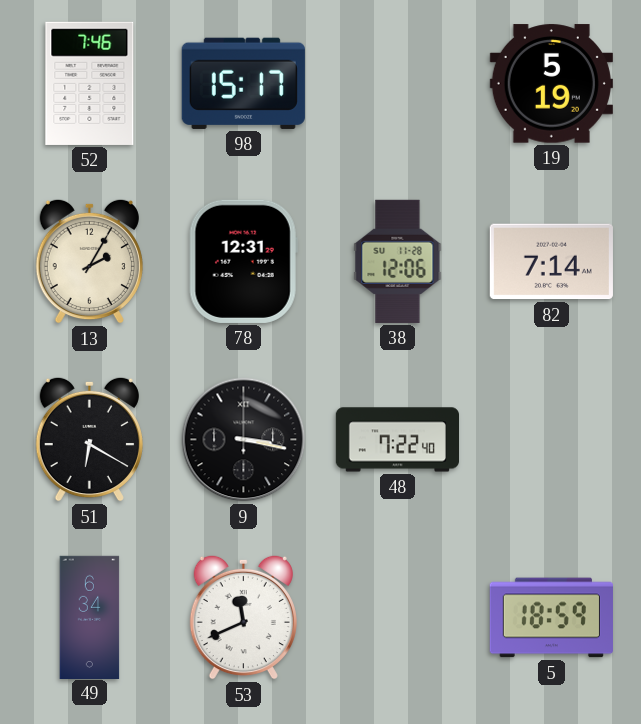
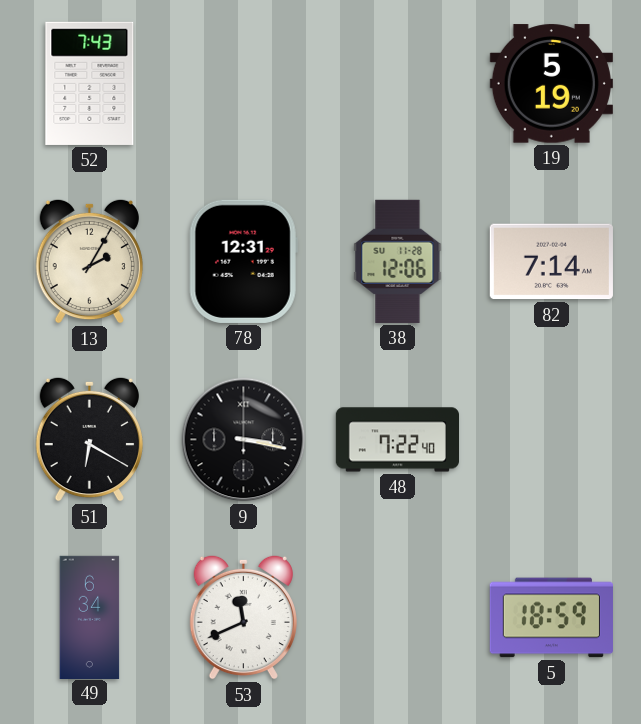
52: 7:46 -> 7:43
98: 15:17 -> none
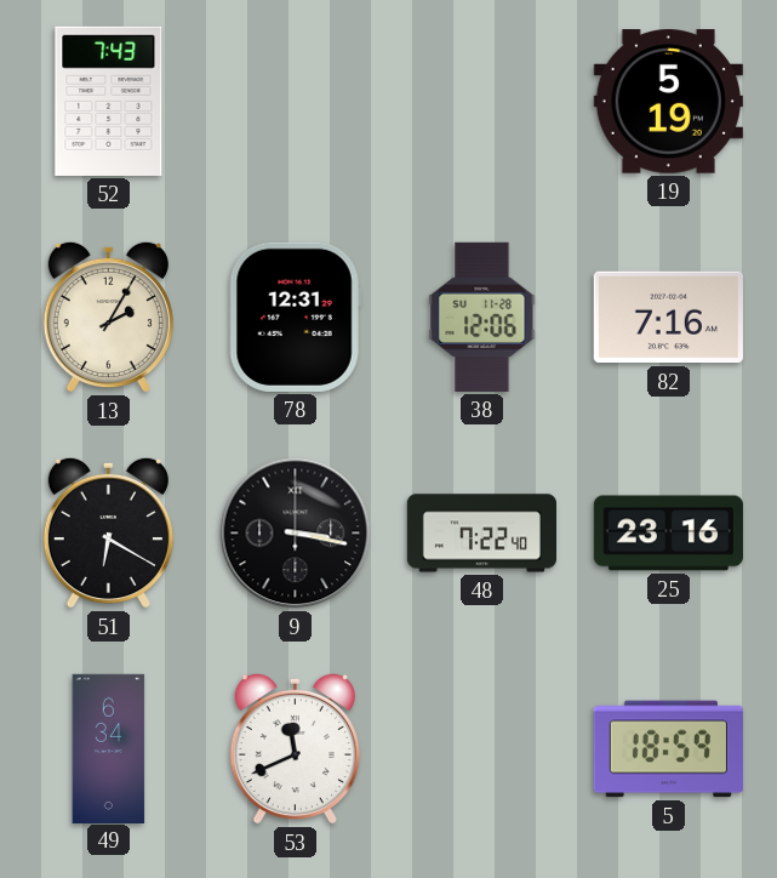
82: 7:14 -> 7:16
25: none -> 23:16
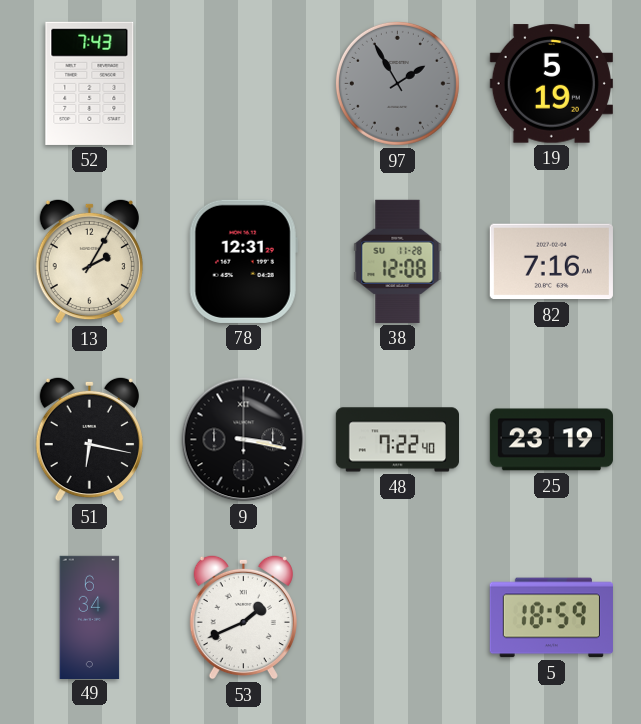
97: none -> 1:55
38: 12:06 -> 12:08
51: 6:20 -> 6:17
25: 23:16 -> 23:19
53: 11:41 -> 1:41
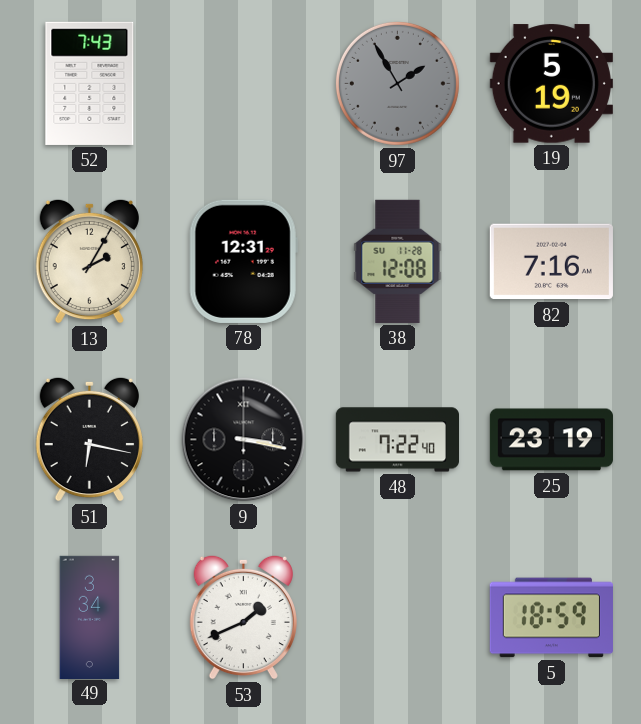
49: 6:34 -> 3:34
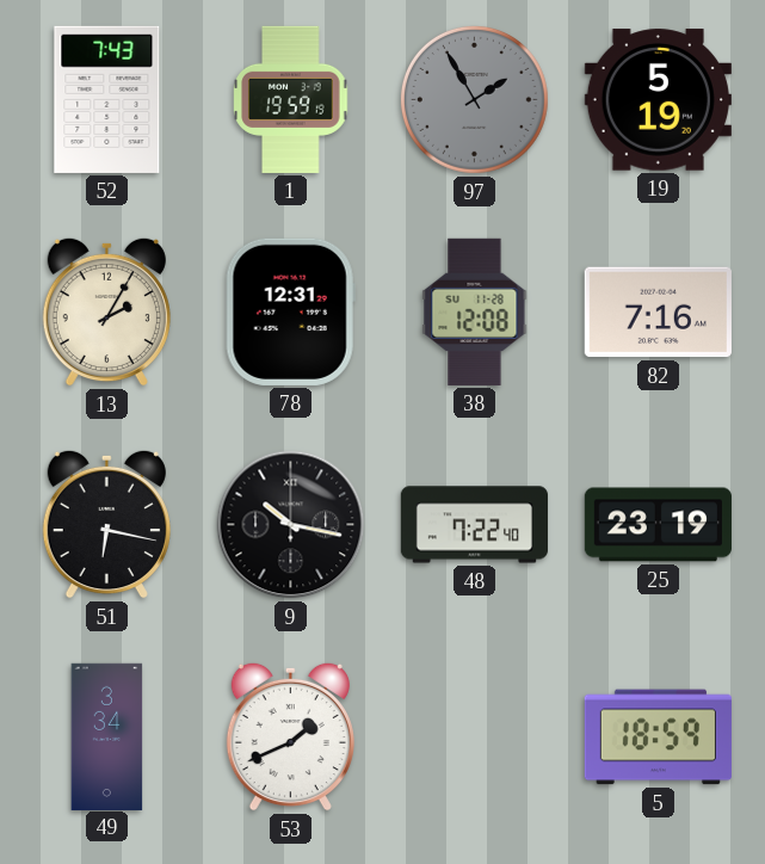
1: none -> 19:59
9: 3:17 -> 10:17
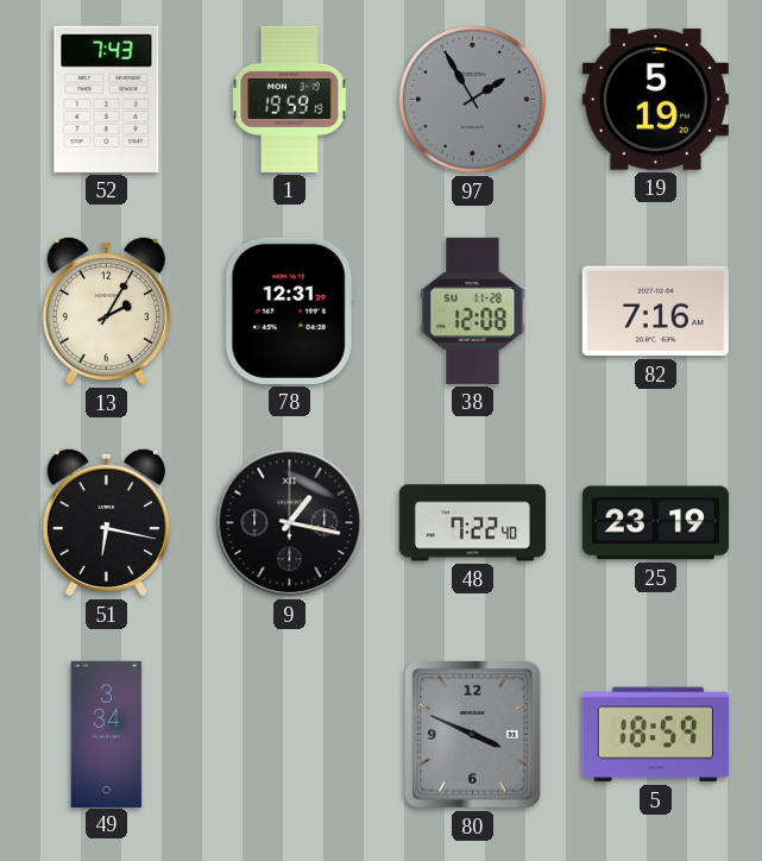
9: 10:17 -> 1:17
53: 1:41 -> none
80: none -> 3:49
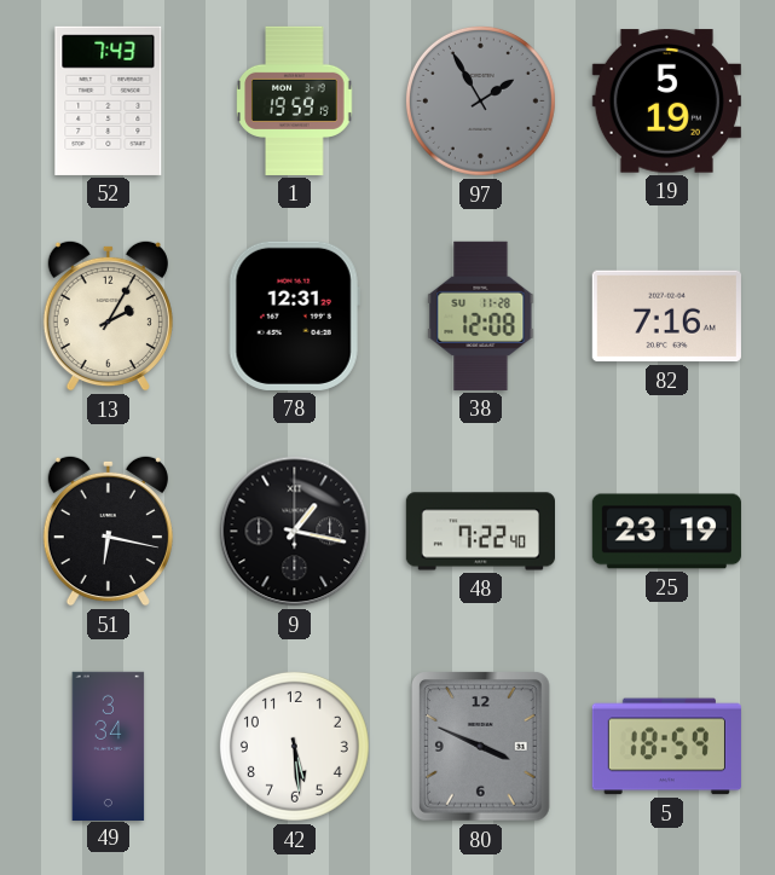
42: none -> 5:29
